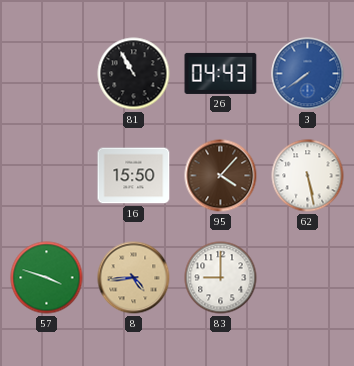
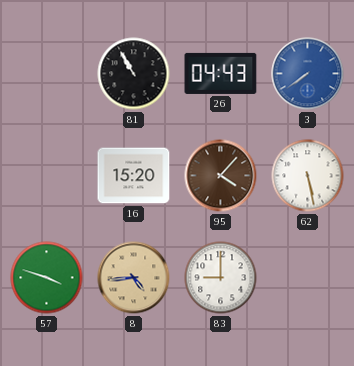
16: 15:50 -> 15:20
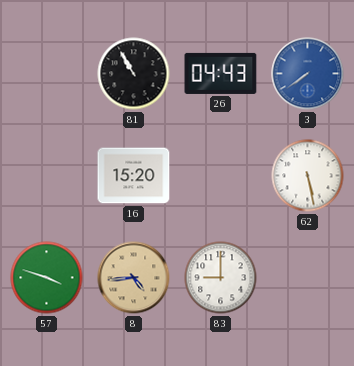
95: 4:07 -> none
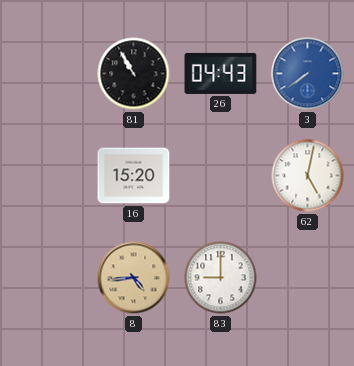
62: 5:28 -> 5:02
57: 3:48 -> none
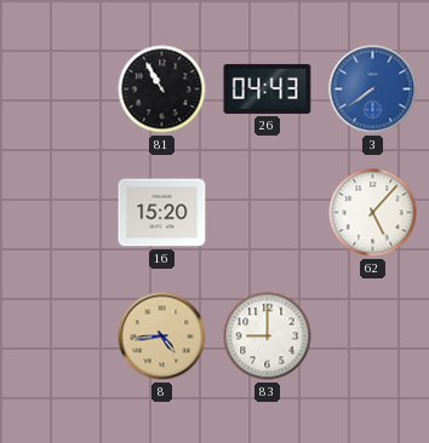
62: 5:02 -> 5:07
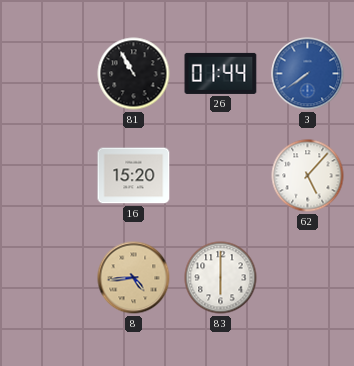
26: 04:43 -> 01:44
83: 9:00 -> 6:00
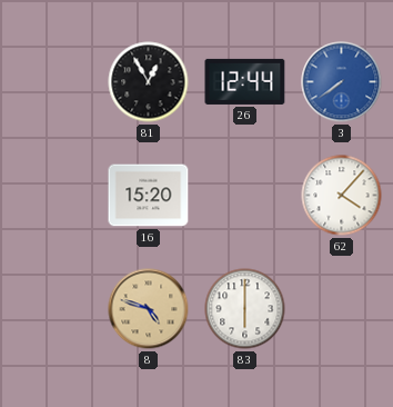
81: 10:55 -> 12:55
26: 01:44 -> 12:44
62: 5:07 -> 4:07
8: 4:44 -> 4:48
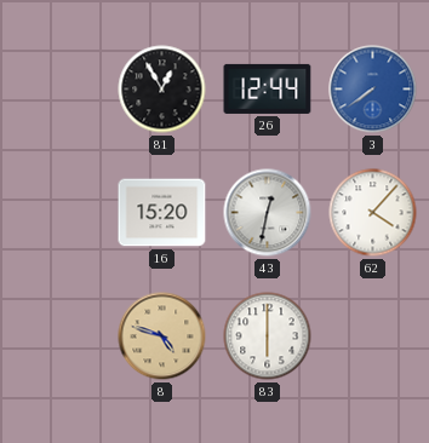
43: none -> 12:32
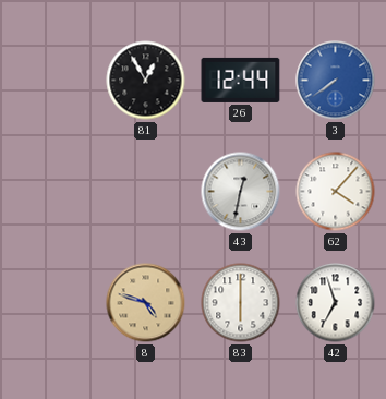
16: 15:20 -> none
42: none -> 6:57
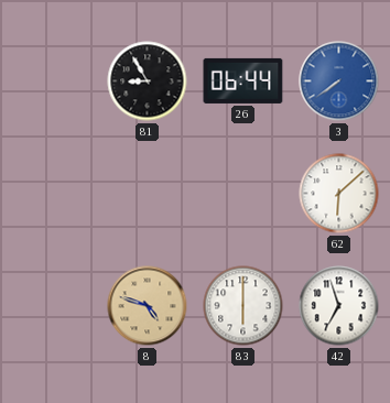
81: 12:55 -> 8:55
26: 12:44 -> 06:44
43: 12:32 -> none
62: 4:07 -> 6:08
